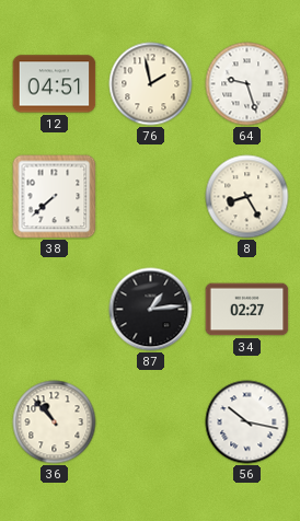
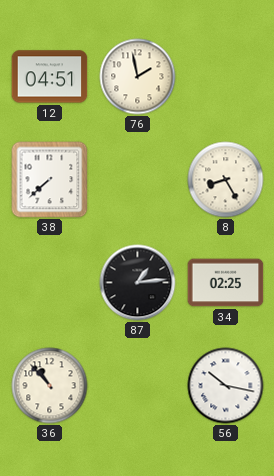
64: 9:27 -> none
34: 02:27 -> 02:25
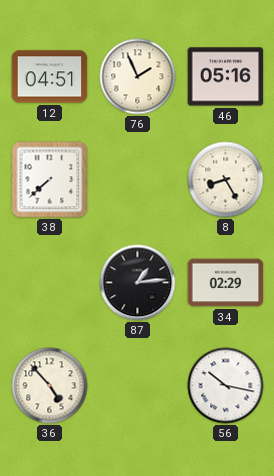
76: 1:58 -> 1:56
46: none -> 05:16
34: 02:25 -> 02:29
36: 10:53 -> 4:53
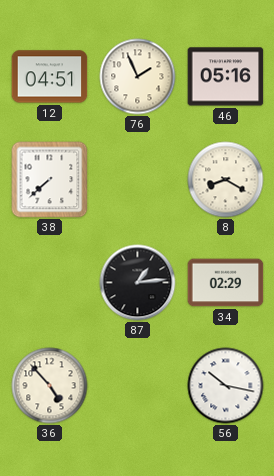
8: 8:25 -> 8:20
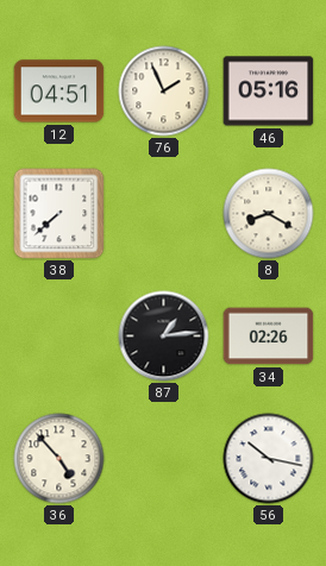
34: 02:29 -> 02:26
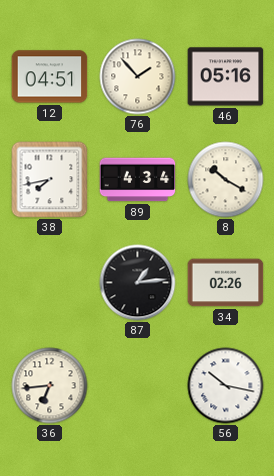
76: 1:56 -> 1:53
38: 7:38 -> 7:43
89: none -> 4:34
8: 8:20 -> 10:20
36: 4:53 -> 6:44
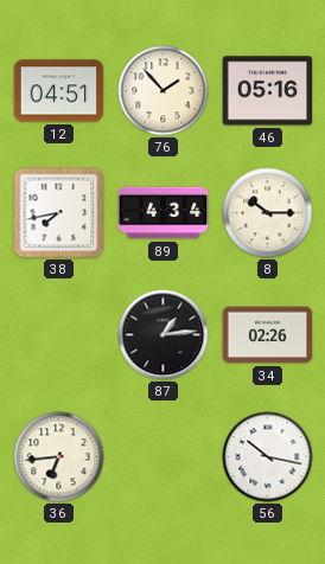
8: 10:20 -> 10:15
